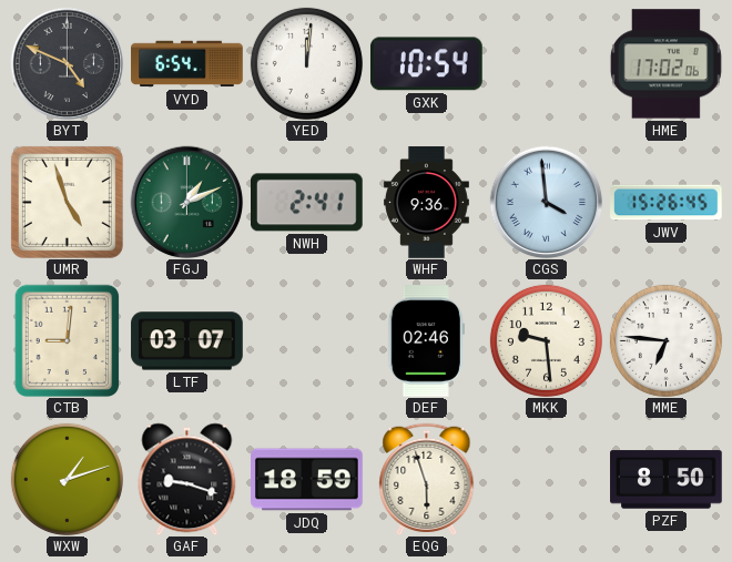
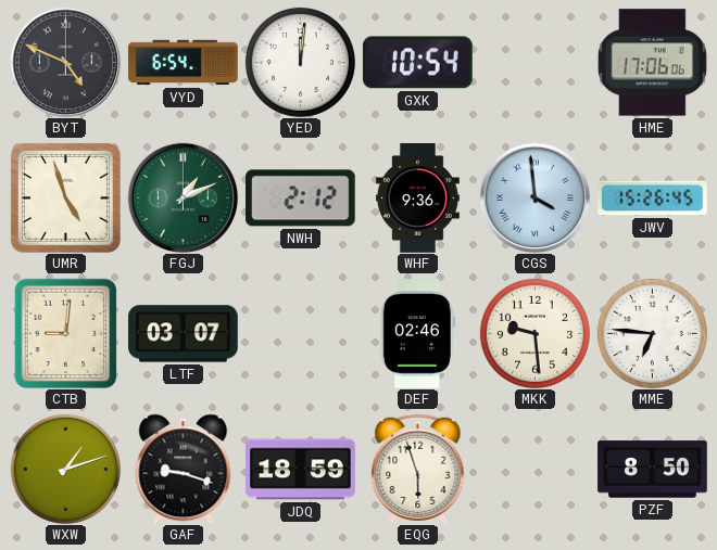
HME: 17:02 -> 17:06
NWH: 2:41 -> 2:12
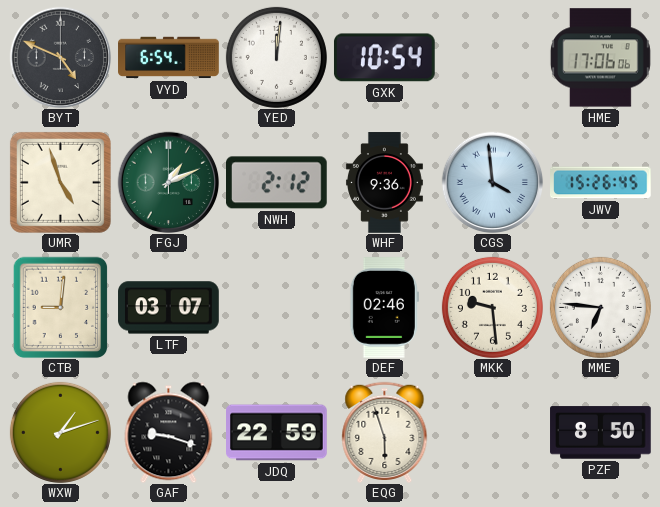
JDQ: 18:59 -> 22:59
